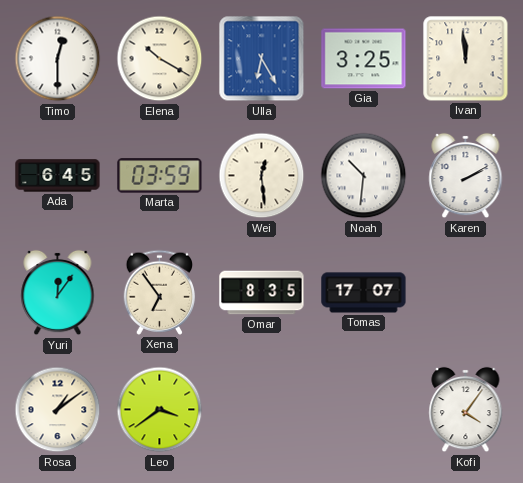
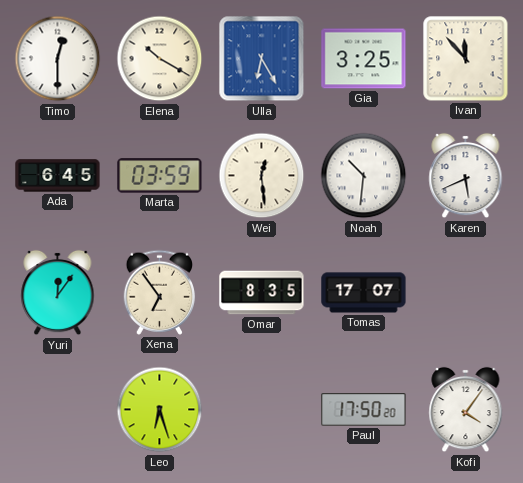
Ivan: 11:59 -> 11:53
Karen: 2:10 -> 5:41
Rosa: 1:09 -> none
Leo: 3:39 -> 6:27
Paul: none -> 17:50
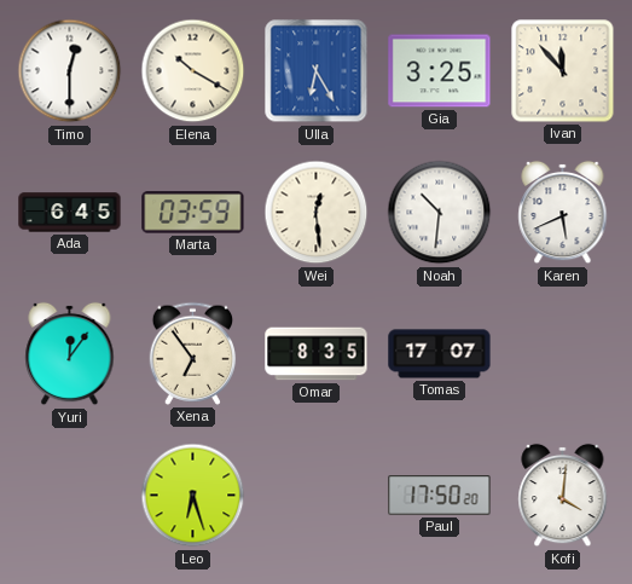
Kofi: 4:06 -> 4:01
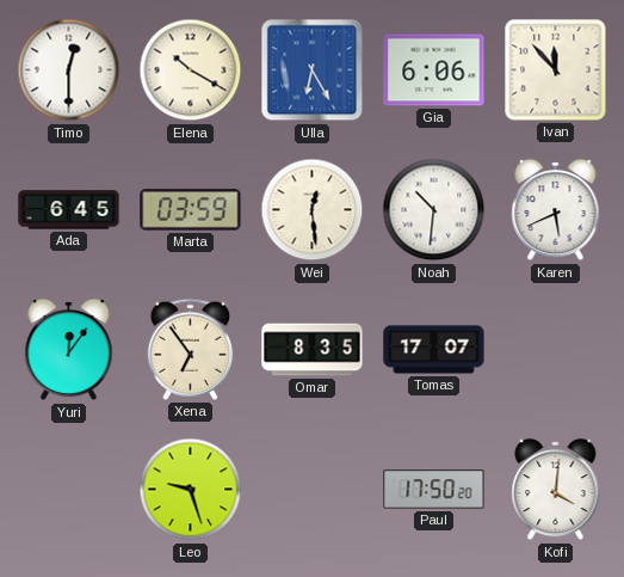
Gia: 3:25 -> 6:06
Leo: 6:27 -> 9:27
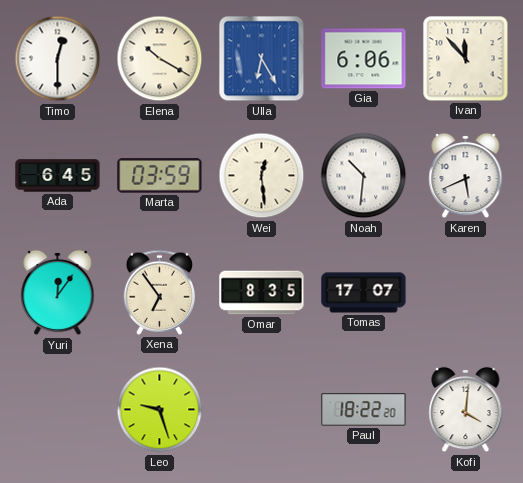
Paul: 17:50 -> 18:22
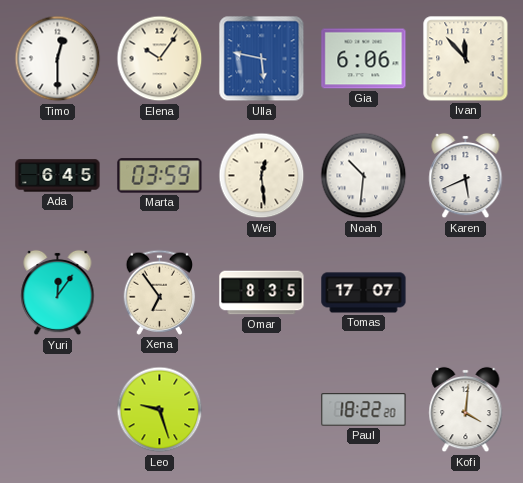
Elena: 10:20 -> 10:06
Ulla: 6:25 -> 5:47
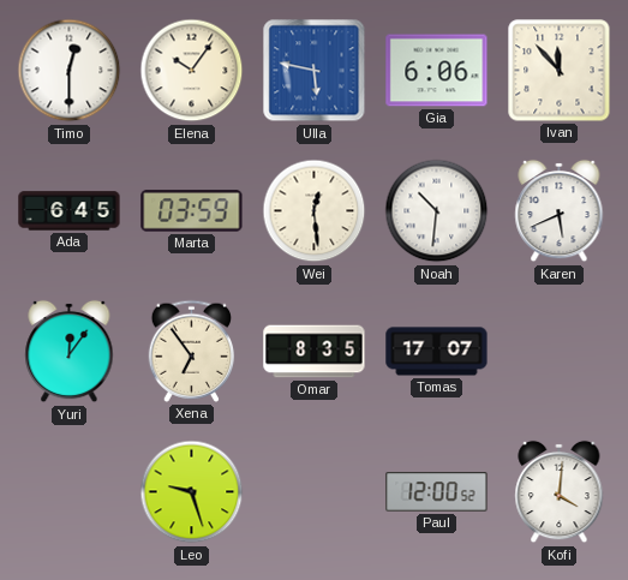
Paul: 18:22 -> 12:00
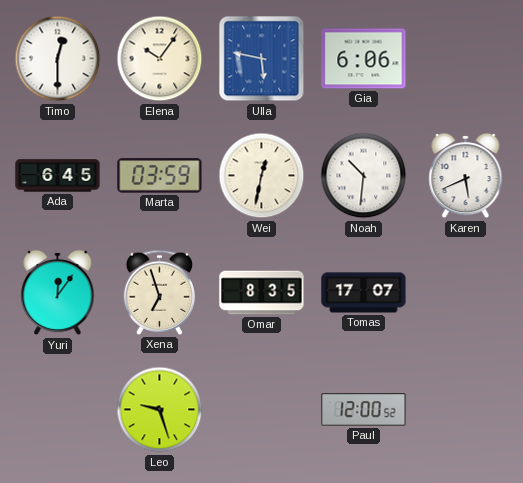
Ivan: 11:53 -> none
Wei: 12:29 -> 12:32
Xena: 6:54 -> 6:57
Kofi: 4:01 -> none
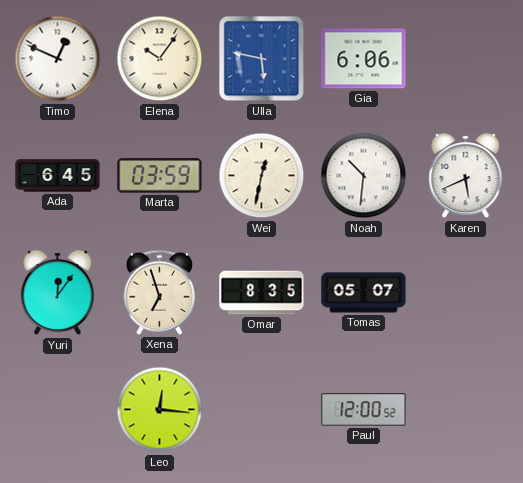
Timo: 12:30 -> 12:49
Tomas: 17:07 -> 05:07
Leo: 9:27 -> 12:16
